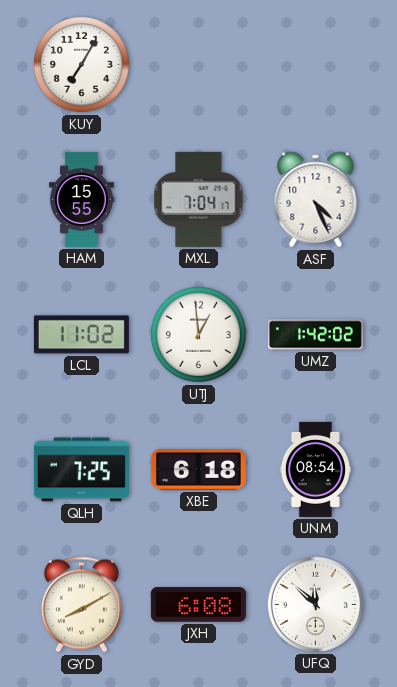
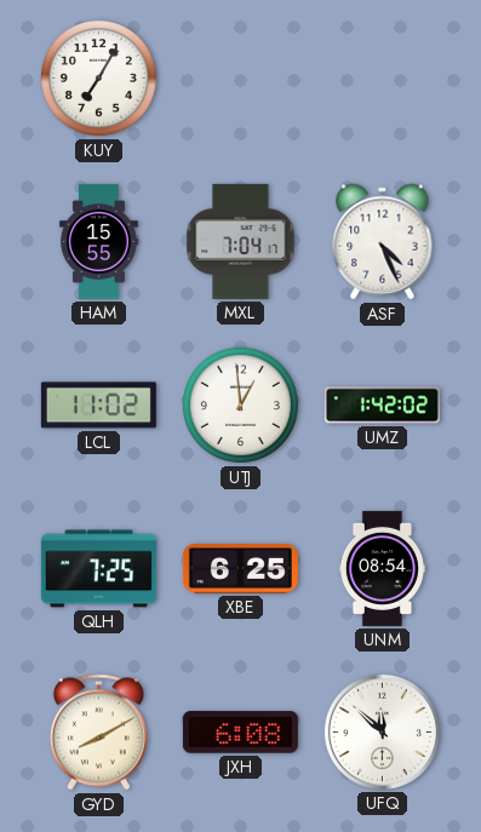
XBE: 6:18 -> 6:25
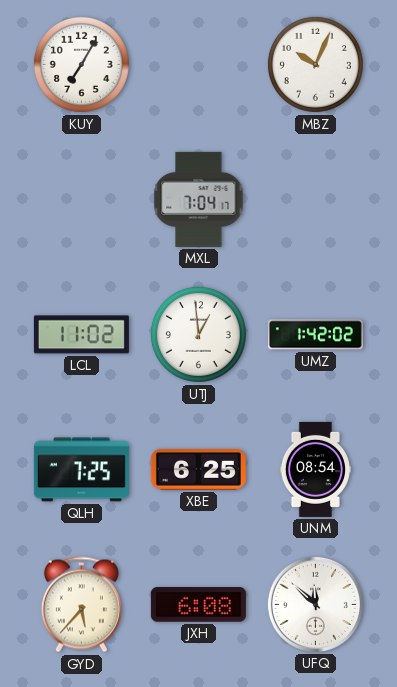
MBZ: none -> 10:04
HAM: 15:55 -> none
ASF: 4:26 -> none
GYD: 8:10 -> 5:37
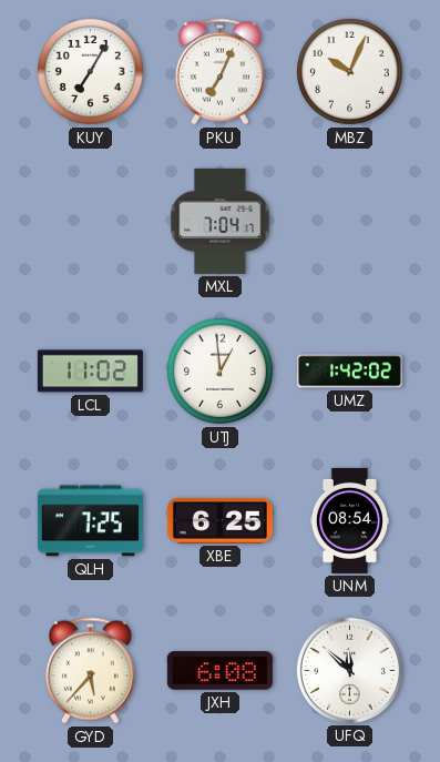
PKU: none -> 7:04
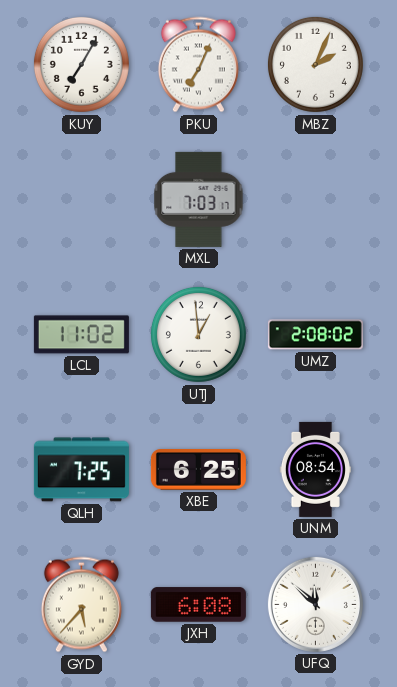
MBZ: 10:04 -> 2:04
MXL: 7:04 -> 7:03
UMZ: 1:42 -> 2:08
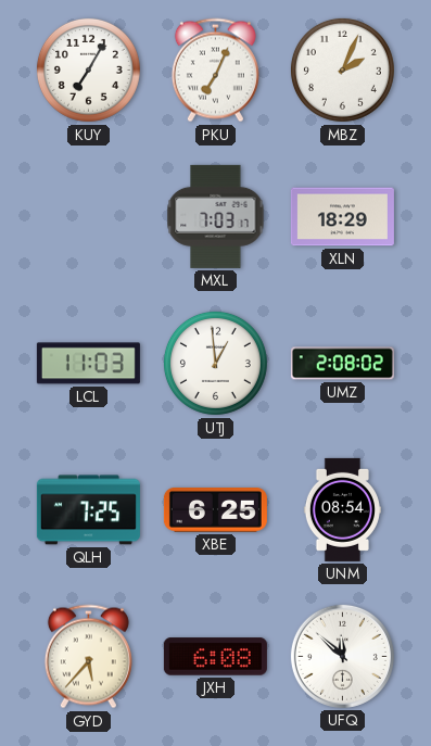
XLN: none -> 18:29
LCL: 11:02 -> 11:03
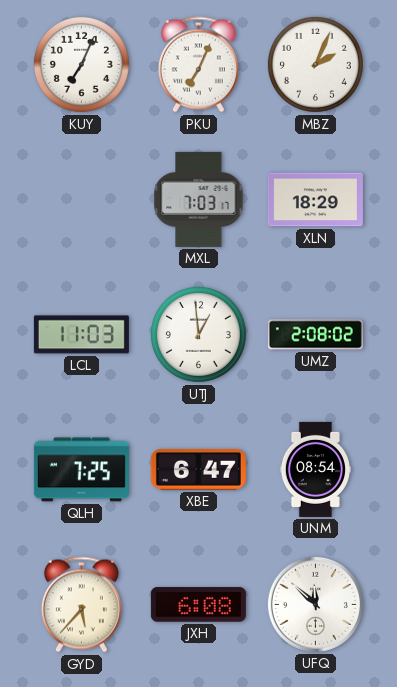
KUY: 7:05 -> 7:04
XBE: 6:25 -> 6:47
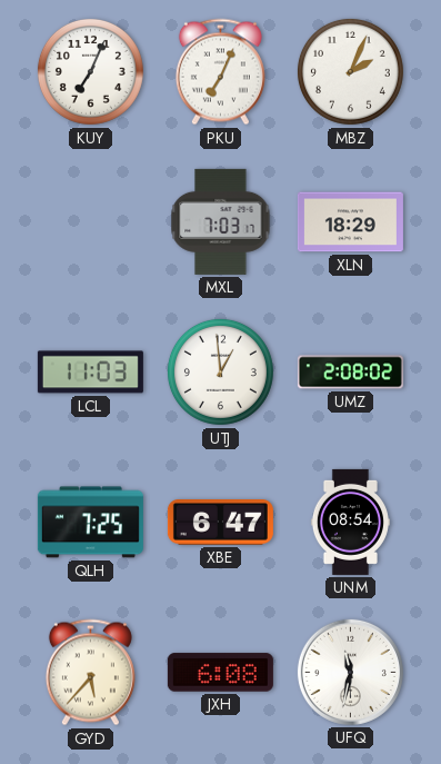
UFQ: 11:52 -> 11:32
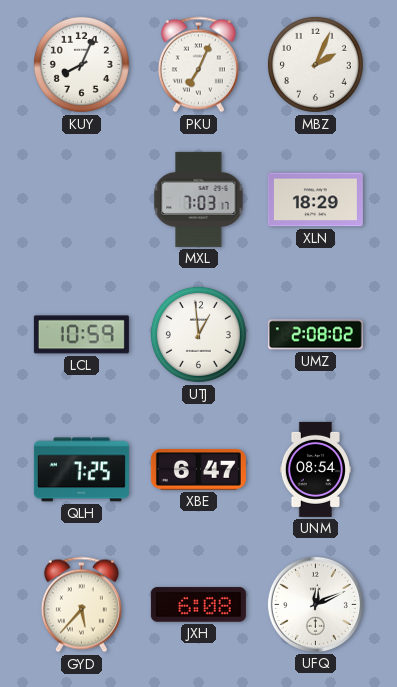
KUY: 7:04 -> 8:04
LCL: 11:03 -> 10:59
UFQ: 11:32 -> 12:11
